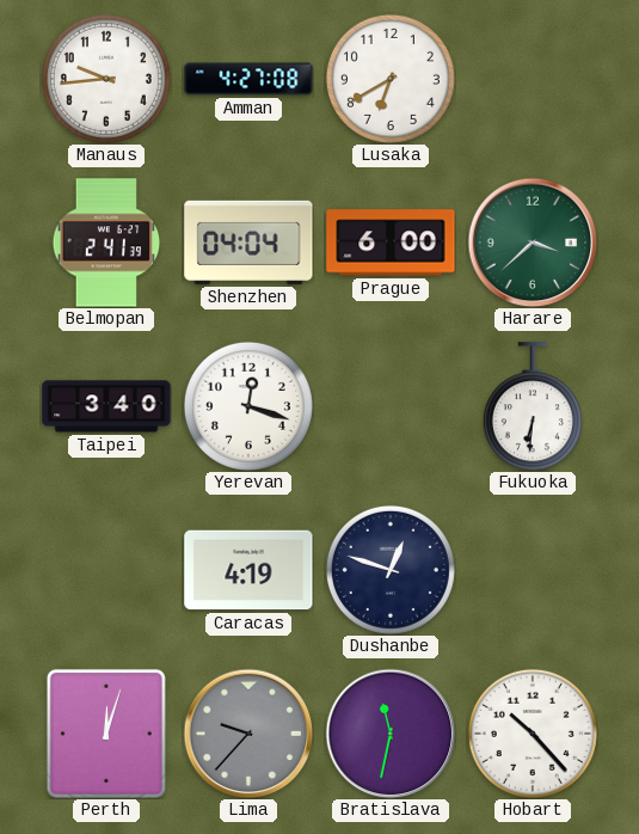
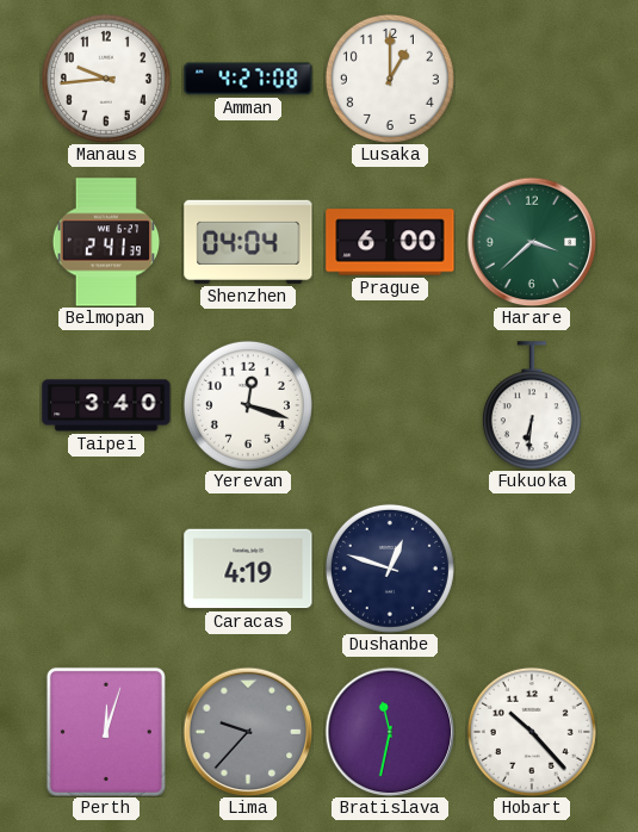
Lusaka: 6:40 -> 1:00
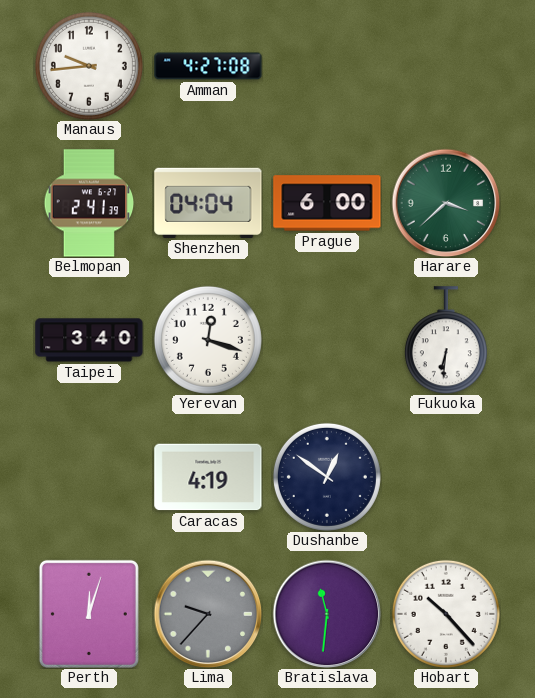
Lusaka: 1:00 -> none
Dushanbe: 12:48 -> 12:51
Bratislava: 11:32 -> 11:31
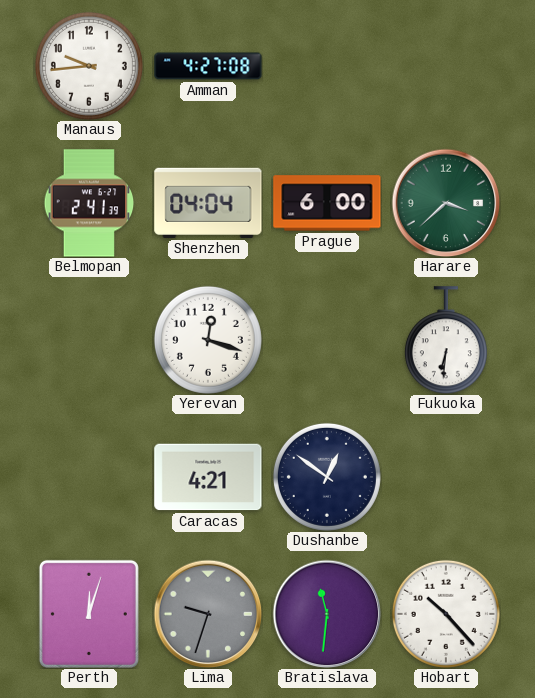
Taipei: 3:40 -> none
Caracas: 4:19 -> 4:21
Lima: 9:37 -> 9:33
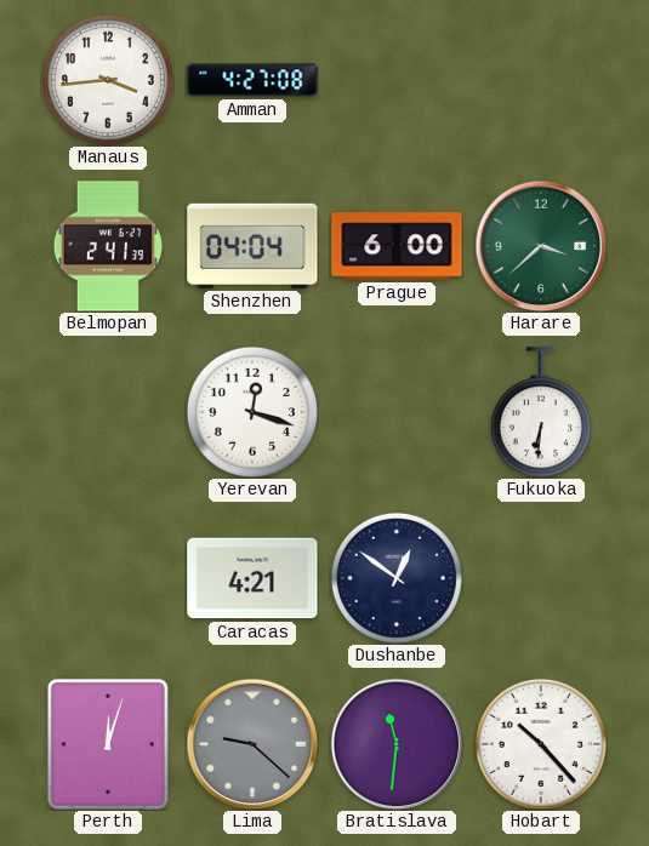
Manaus: 9:44 -> 3:44
Lima: 9:33 -> 9:22
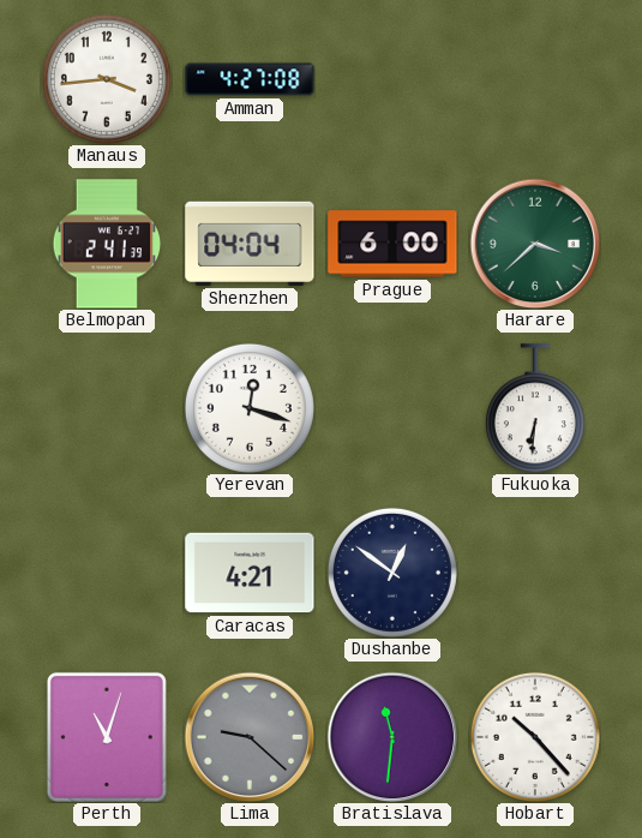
Perth: 12:03 -> 11:03
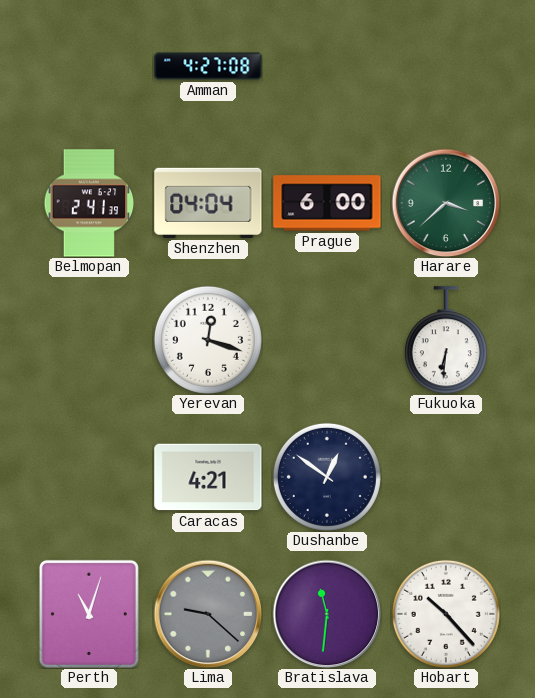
Manaus: 3:44 -> none
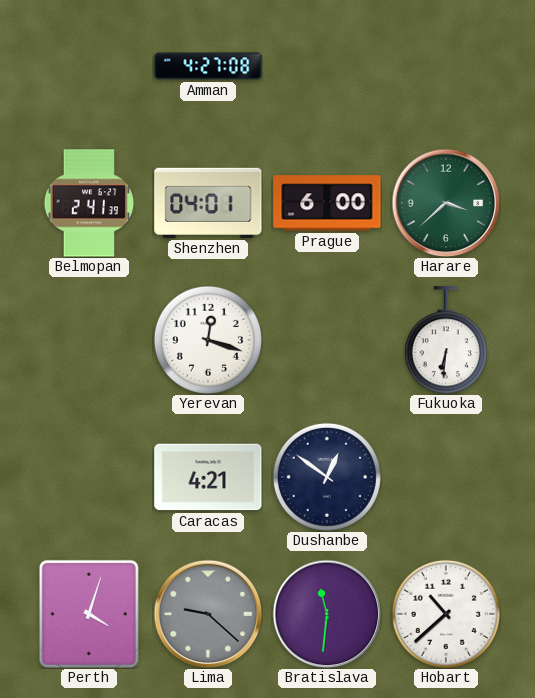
Shenzhen: 04:04 -> 04:01
Perth: 11:03 -> 4:03
Hobart: 10:23 -> 10:38
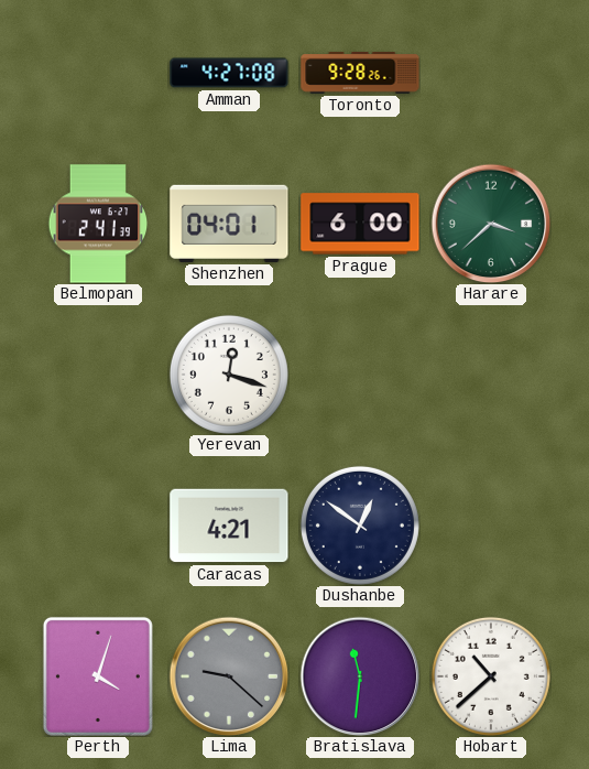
Toronto: none -> 9:28
Fukuoka: 6:31 -> none
